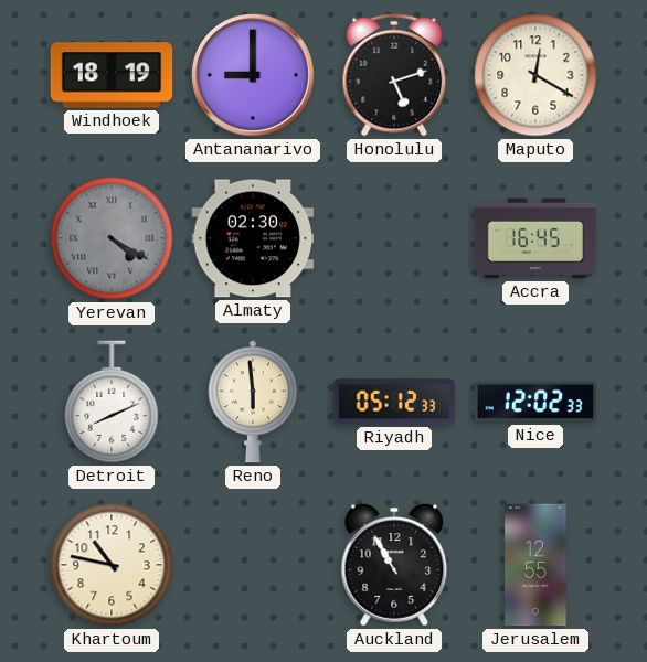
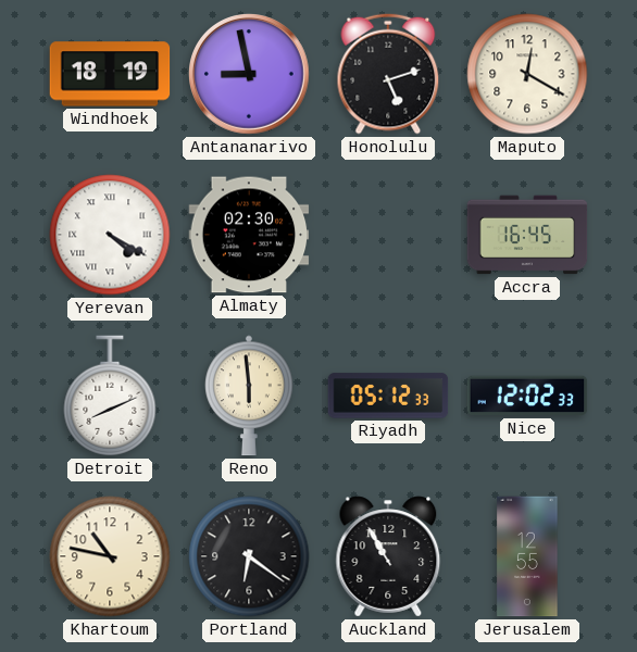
Antananarivo: 9:00 -> 8:58
Yerevan dial: grey -> white
Portland: none -> 6:21
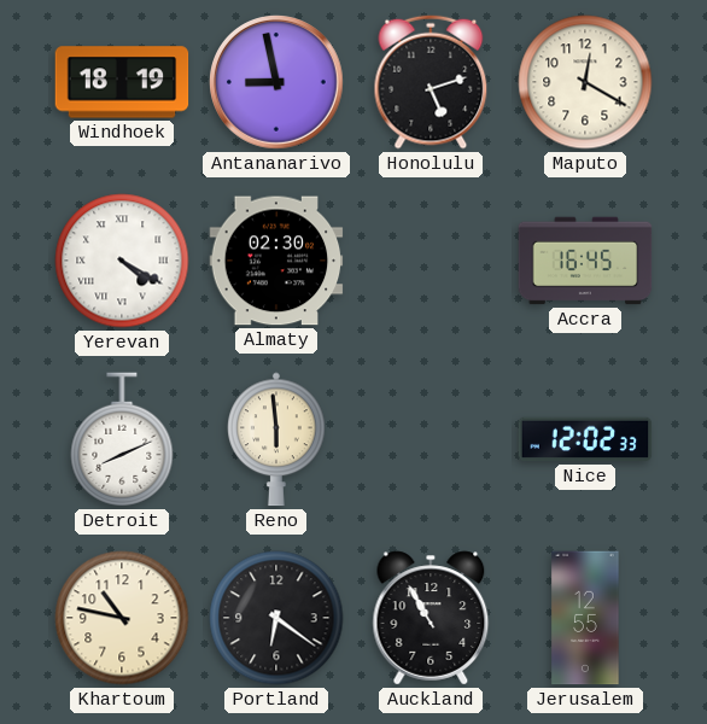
Riyadh: 05:12 -> none
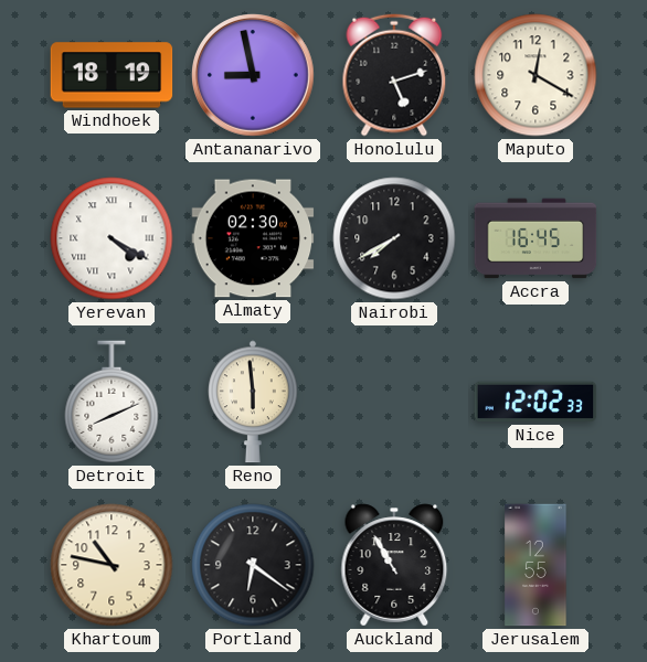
Nairobi: none -> 7:40
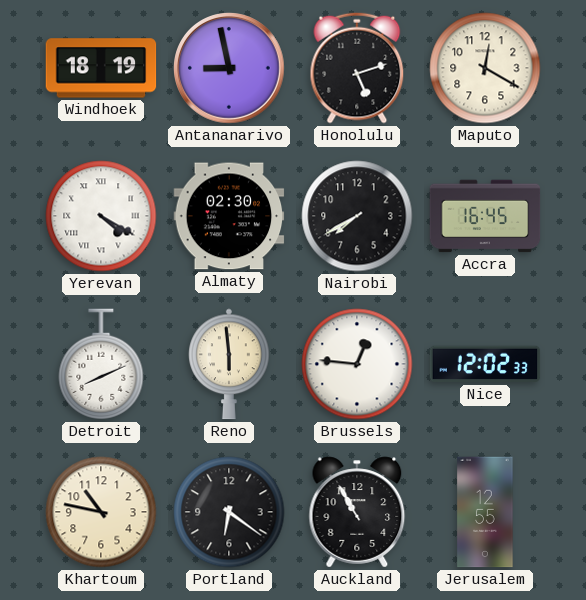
Brussels: none -> 12:46
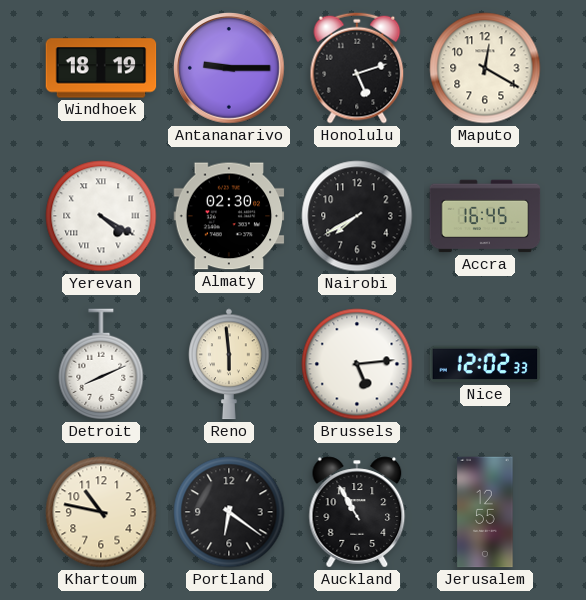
Antananarivo: 8:58 -> 9:15
Brussels: 12:46 -> 5:14
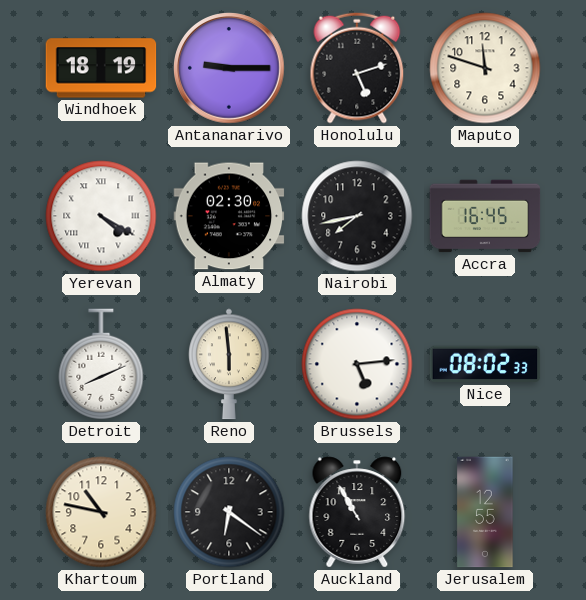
Maputo: 12:20 -> 11:48
Nairobi: 7:40 -> 7:43
Nice: 12:02 -> 08:02
